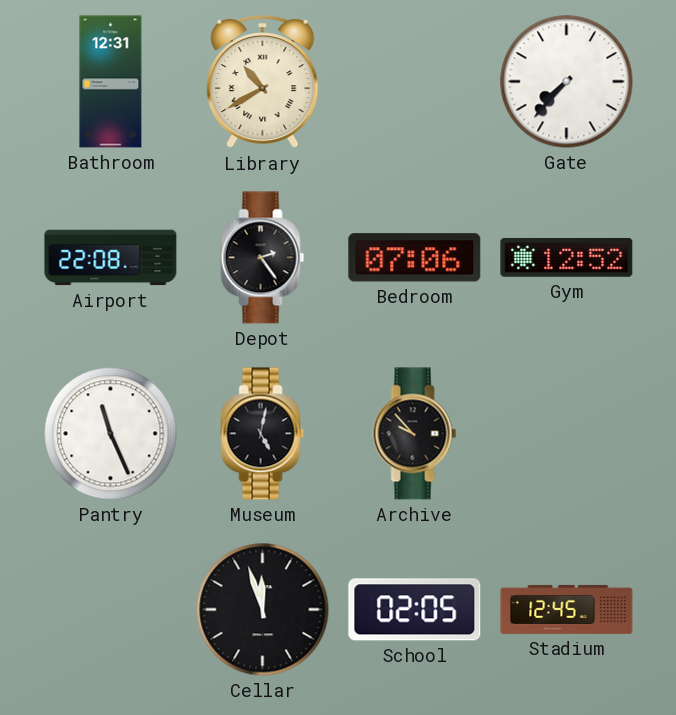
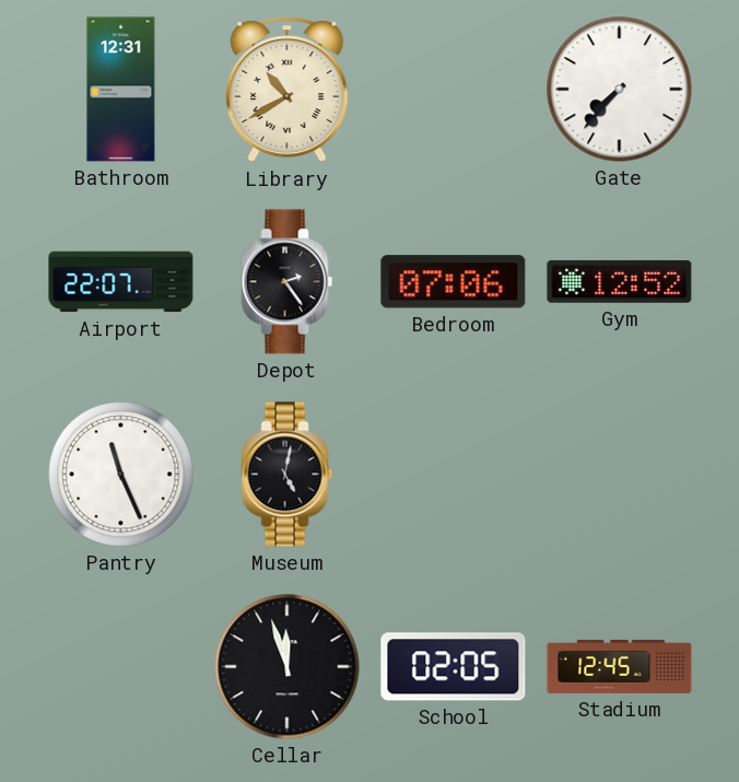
Airport: 22:08 -> 22:07
Archive: 9:53 -> none
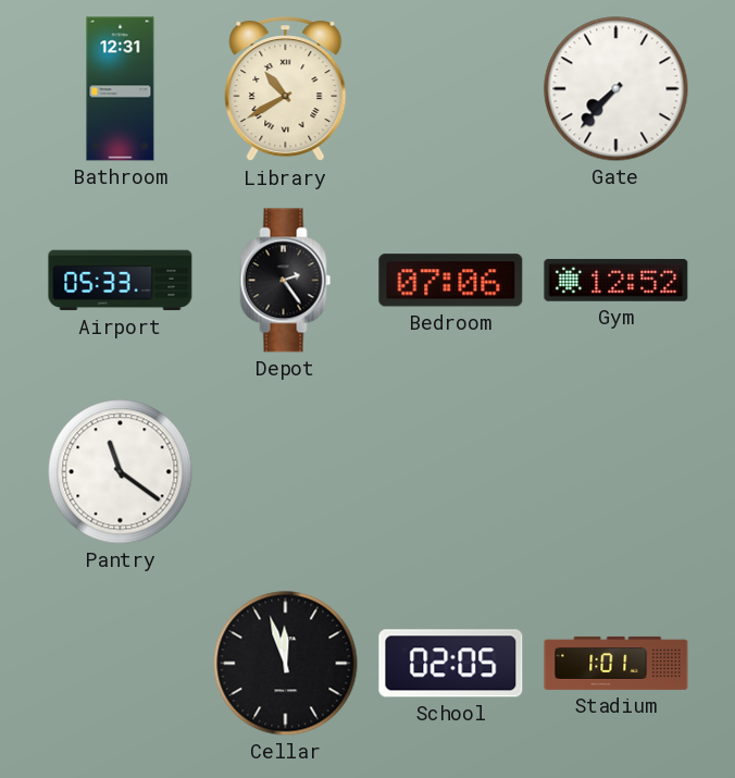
Airport: 22:07 -> 05:33
Pantry: 11:26 -> 11:21
Museum: 5:02 -> none
Stadium: 12:45 -> 1:01
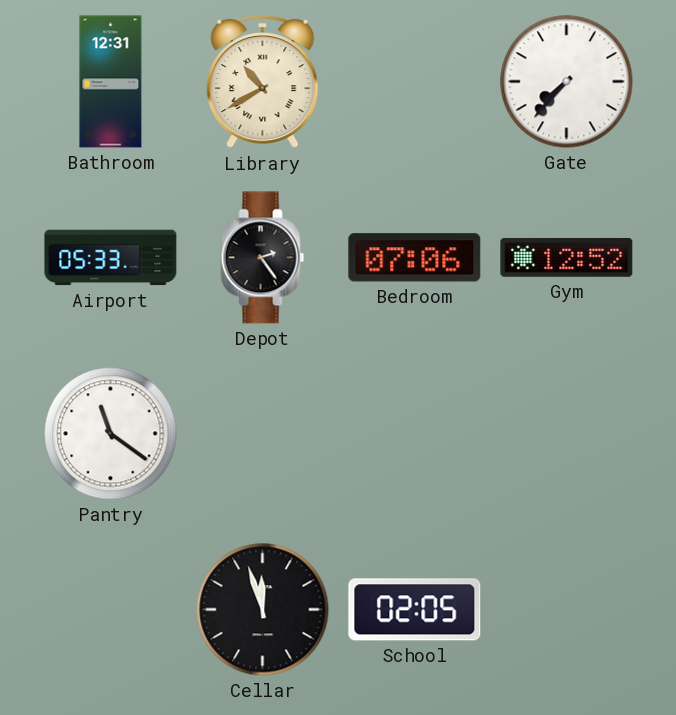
Stadium: 1:01 -> none
